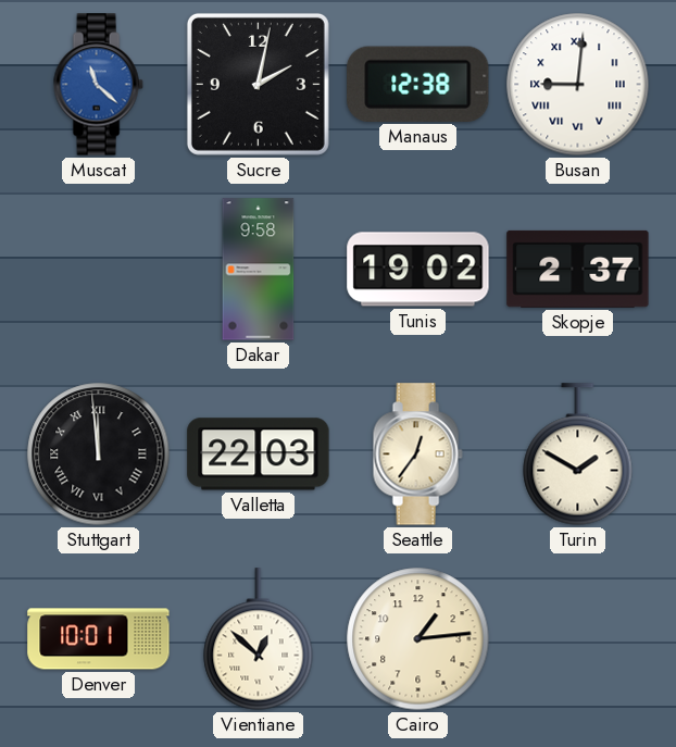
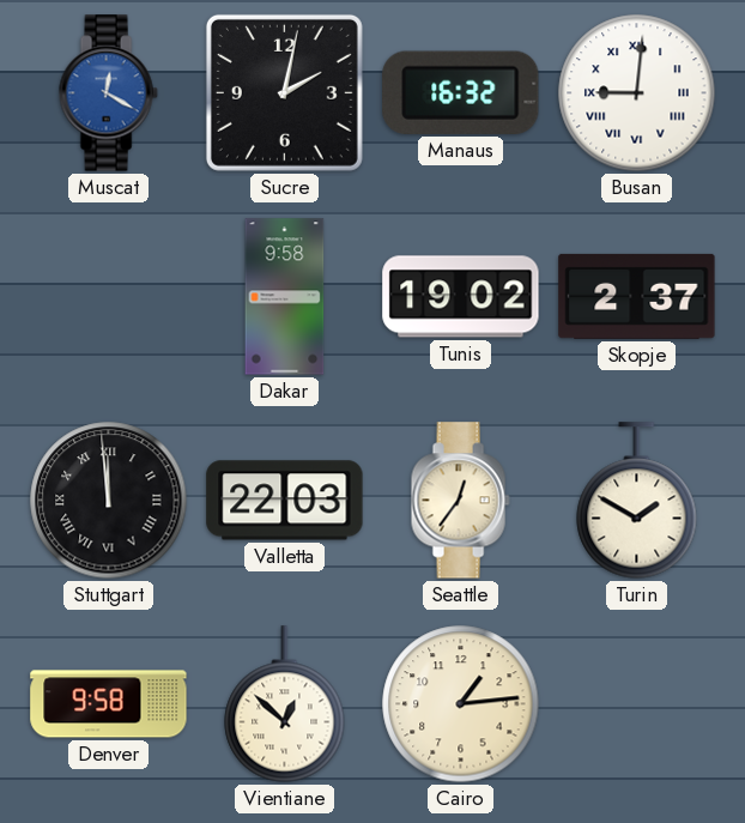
Muscat: 11:22 -> 12:20
Manaus: 12:38 -> 16:32
Denver: 10:01 -> 9:58
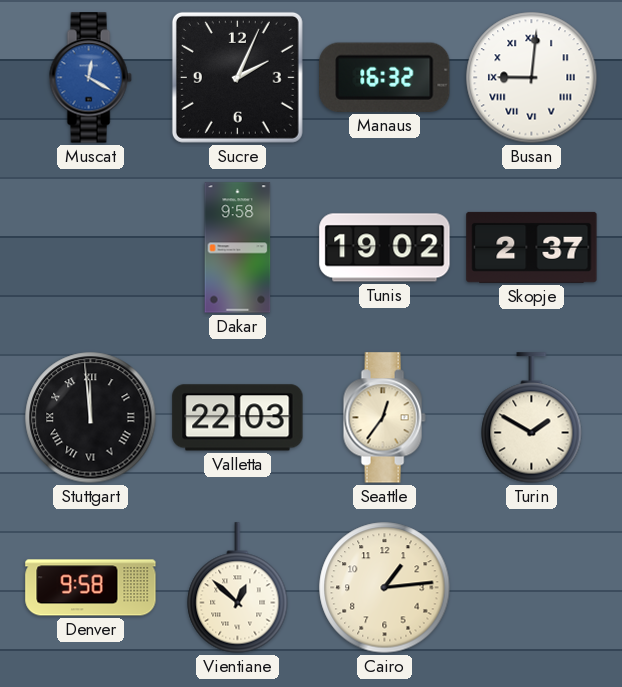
Sucre: 2:02 -> 2:04
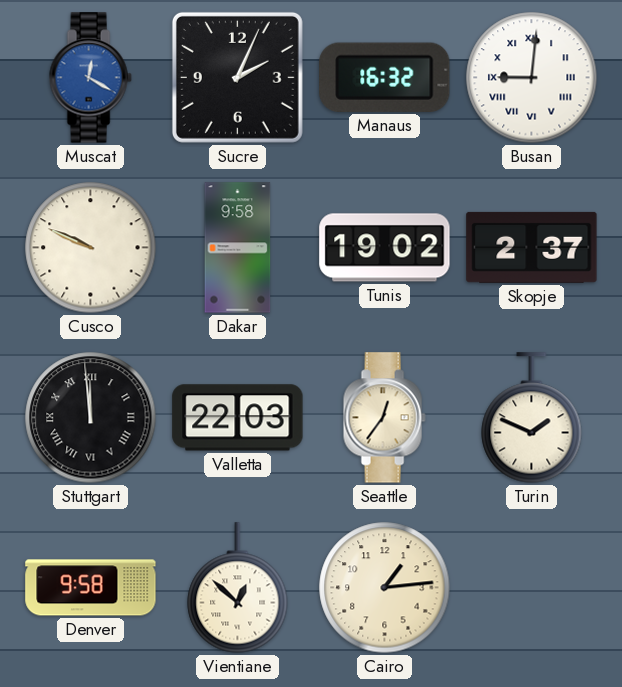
Cusco: none -> 9:49
Turin: 1:50 -> 1:49
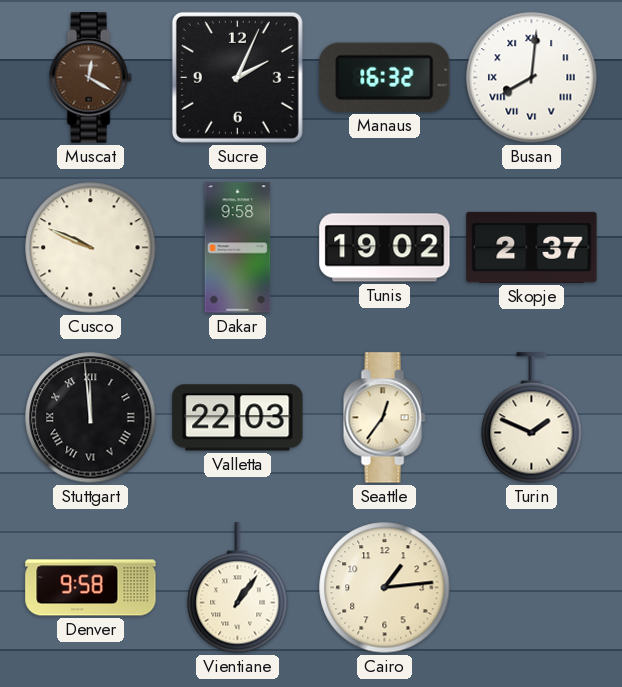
Muscat dial: blue -> brown
Busan: 9:01 -> 8:01
Vientiane: 12:52 -> 1:06
